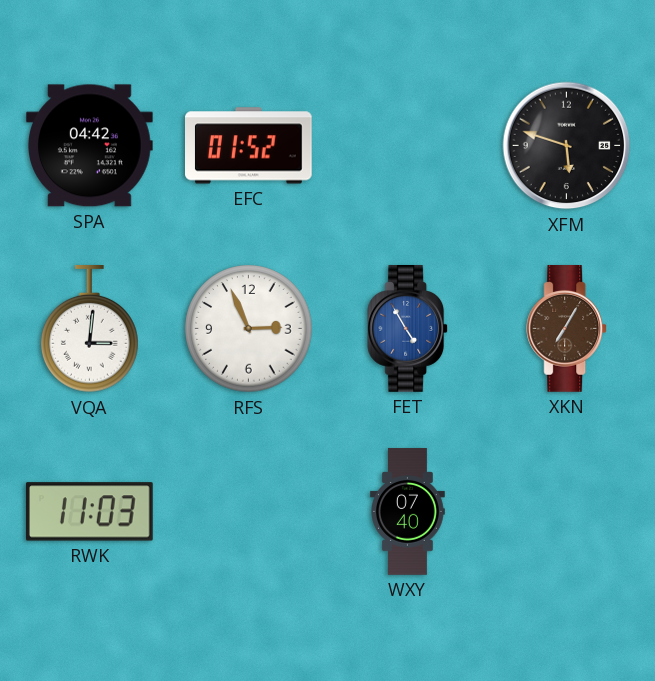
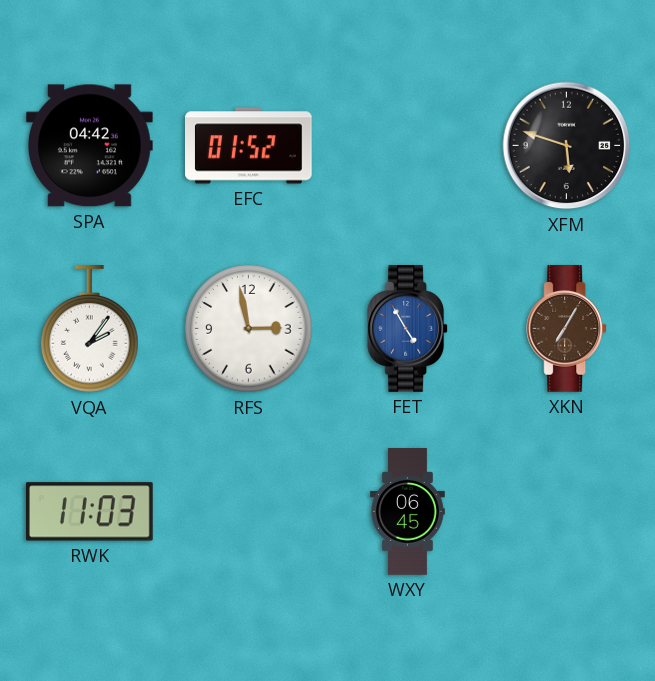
VQA: 3:01 -> 2:06
RFS: 2:56 -> 2:58
WXY: 07:40 -> 06:45
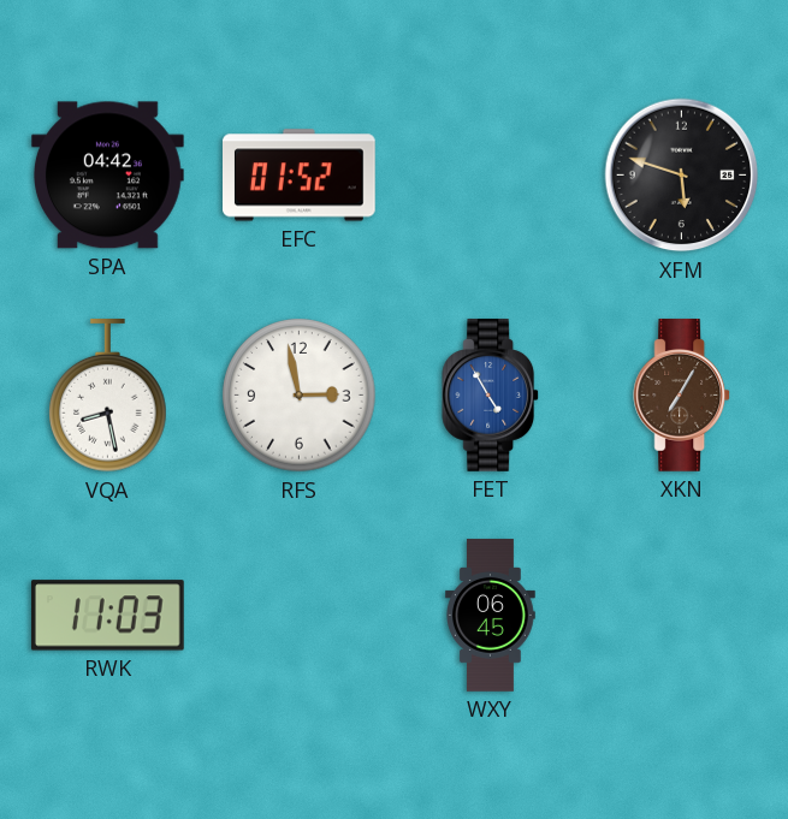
VQA: 2:06 -> 8:28
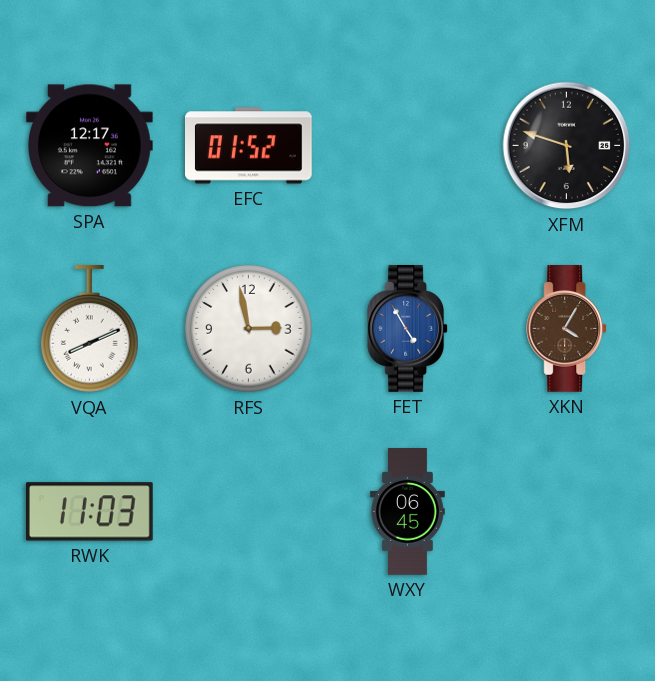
SPA: 04:42 -> 12:17
VQA: 8:28 -> 8:11
XKN: 7:05 -> 4:05
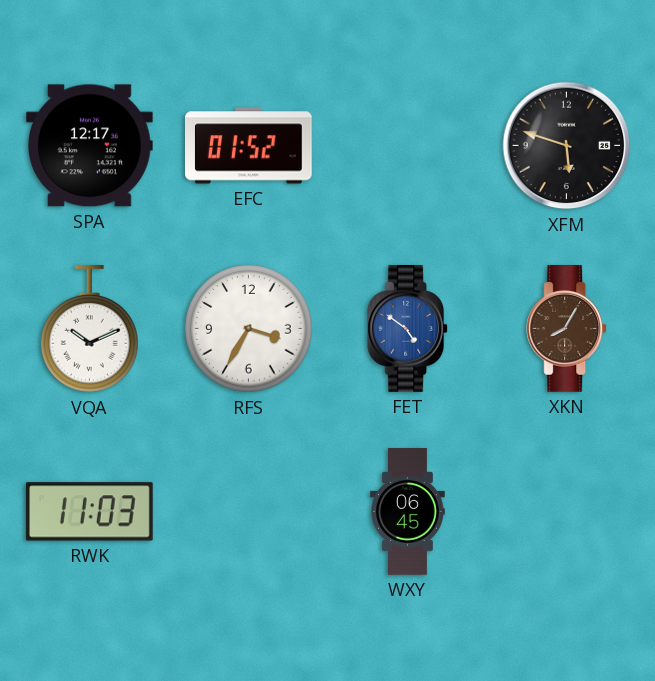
VQA: 8:11 -> 10:11
RFS: 2:58 -> 3:35
FET: 4:55 -> 4:51
XKN: 4:05 -> 8:05
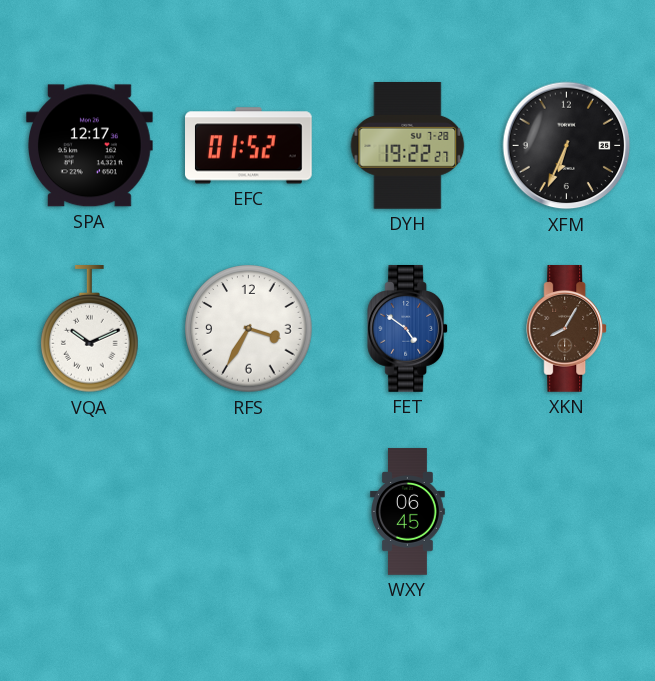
DYH: none -> 19:22
XFM: 5:48 -> 6:34
RWK: 11:03 -> none
